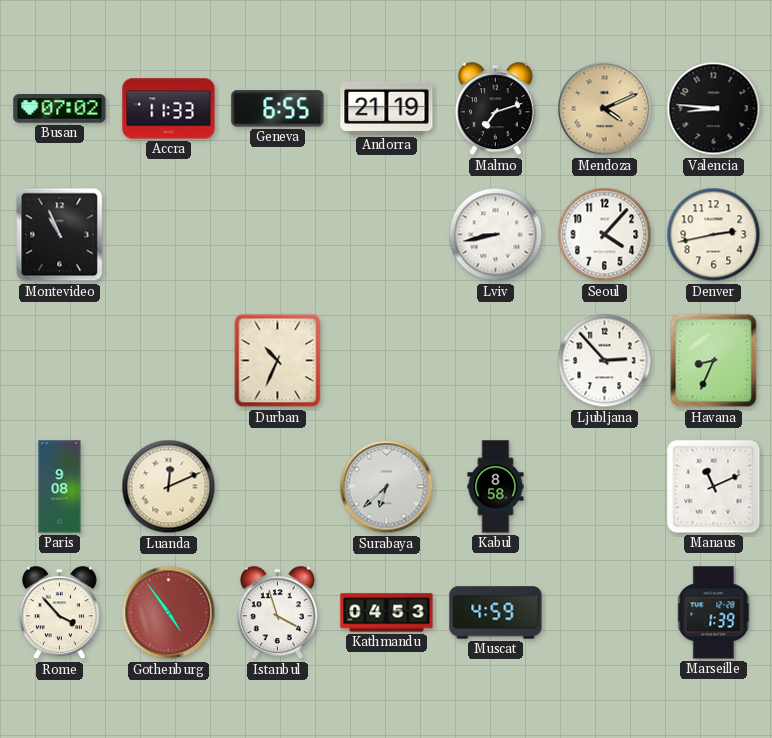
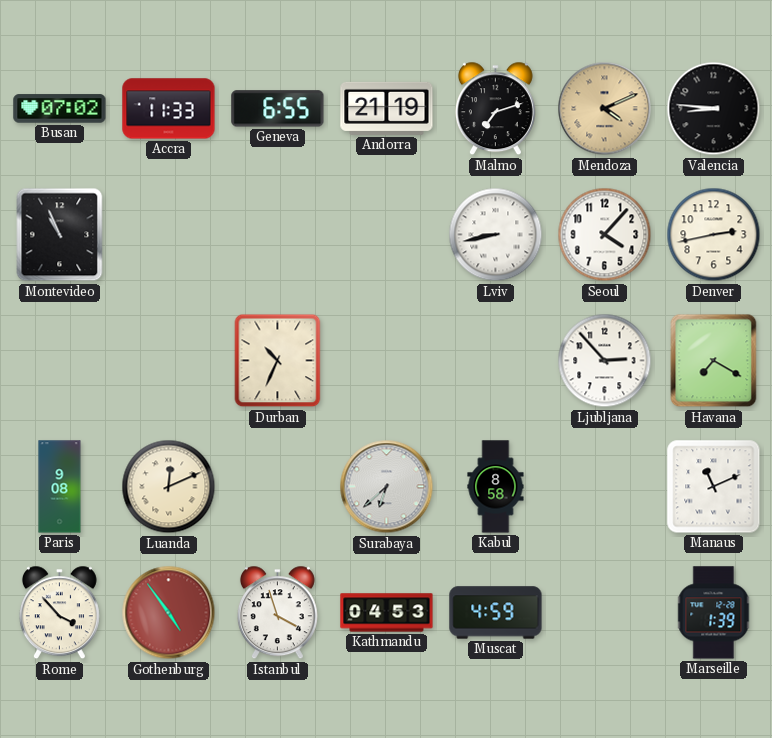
Havana: 8:34 -> 7:20
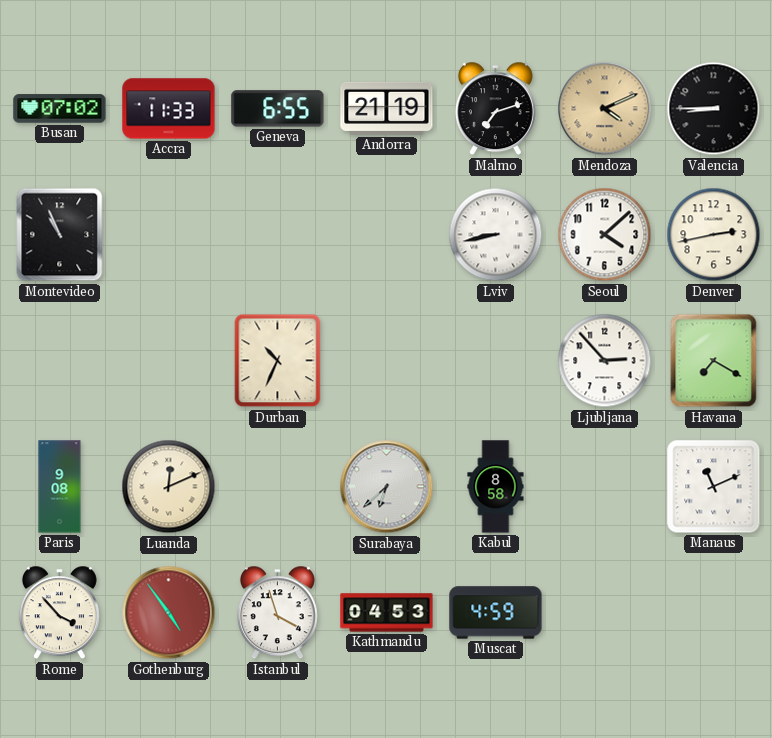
Valencia: 8:46 -> 8:45
Seoul: 4:07 -> 4:08
Marseille: 1:39 -> none
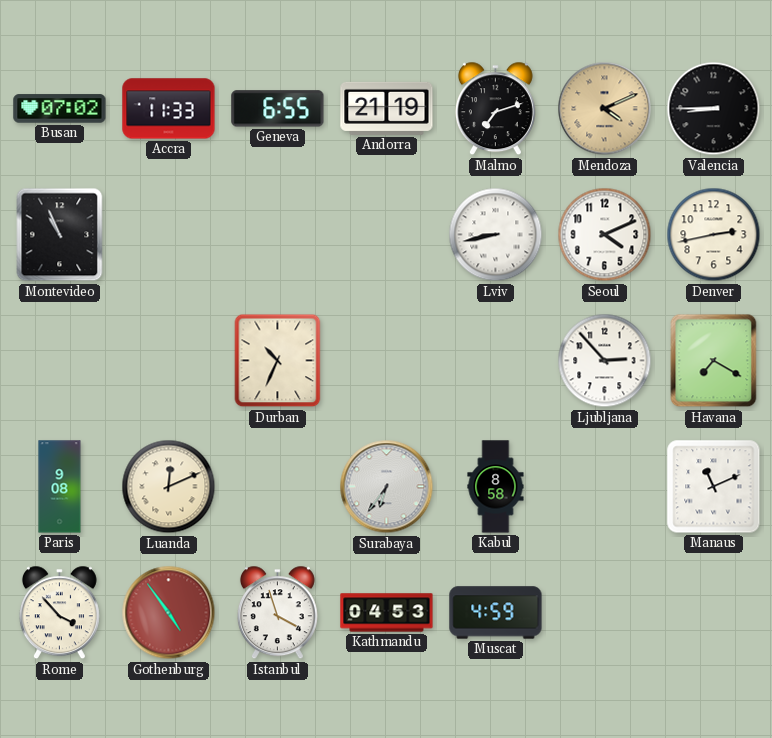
Seoul: 4:08 -> 4:11
Surabaya: 6:38 -> 6:36
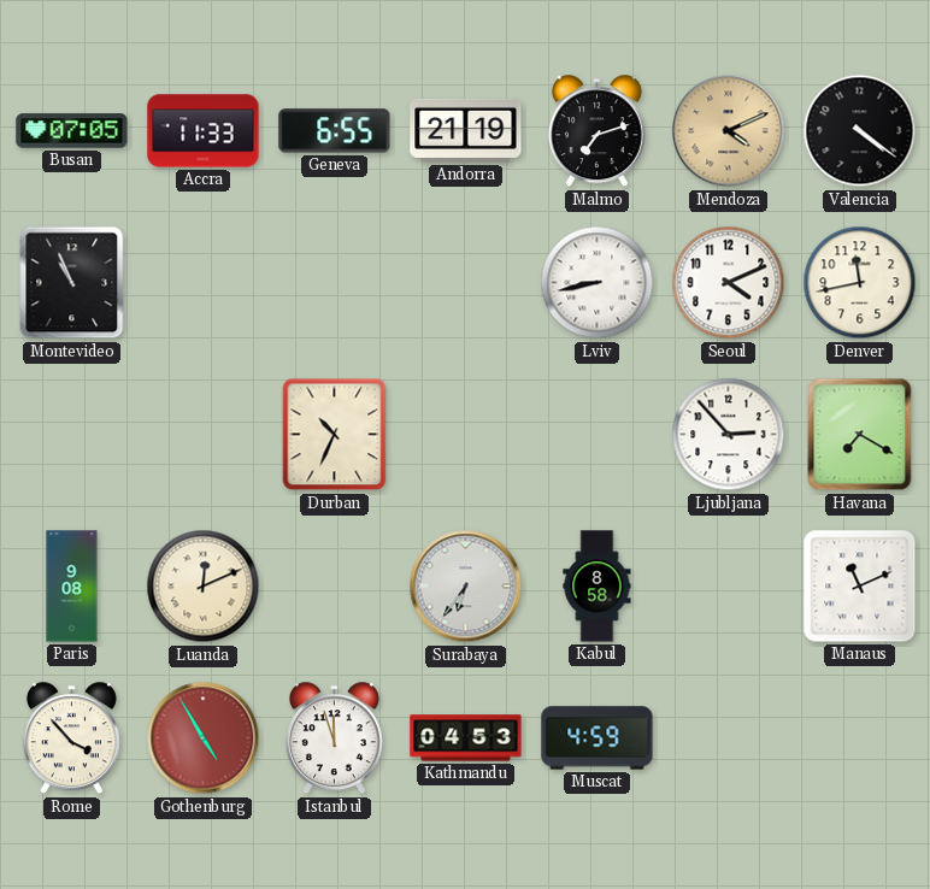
Busan: 07:02 -> 07:05
Valencia: 8:45 -> 4:21
Denver: 2:43 -> 11:43
Gothenburg: 4:54 -> 4:55
Istanbul: 3:57 -> 11:57
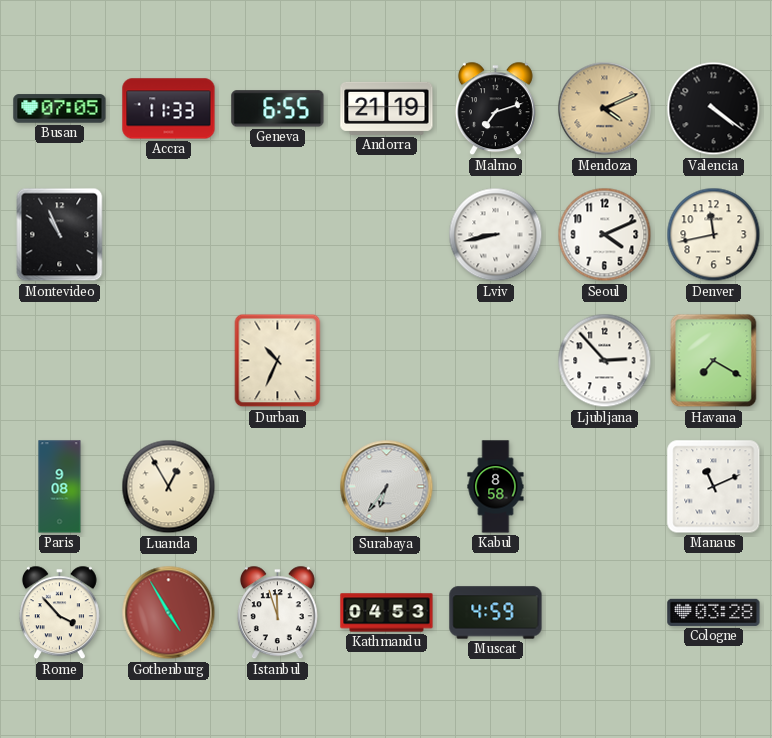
Luanda: 12:11 -> 12:55
Cologne: none -> 03:28
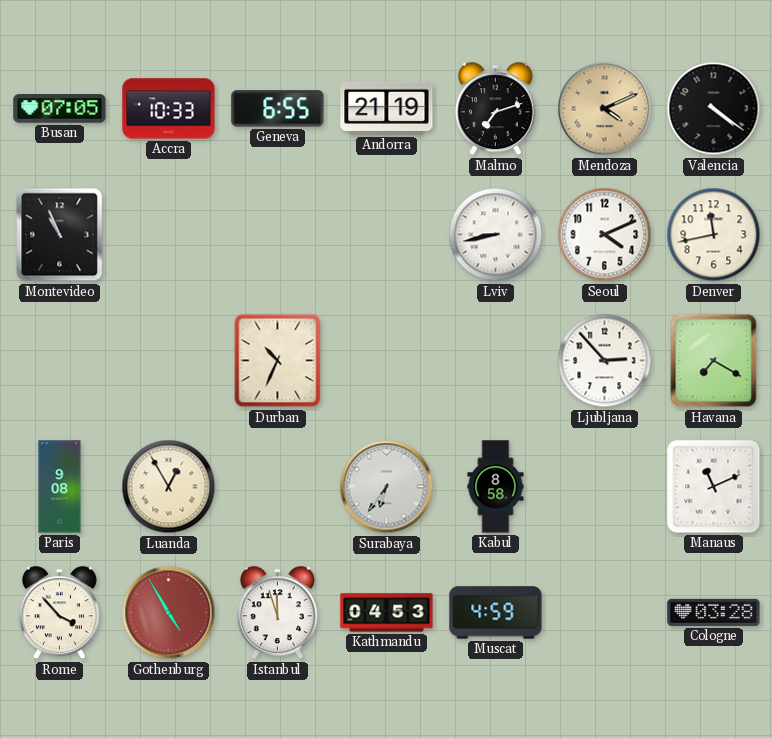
Accra: 11:33 -> 10:33
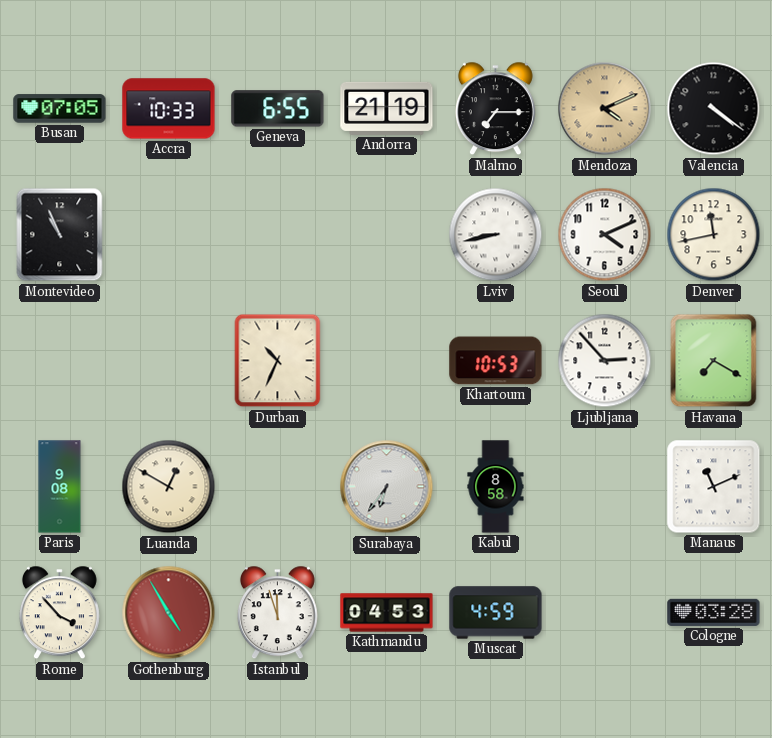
Malmo: 7:12 -> 7:15
Khartoum: none -> 10:53
Luanda: 12:55 -> 12:50
